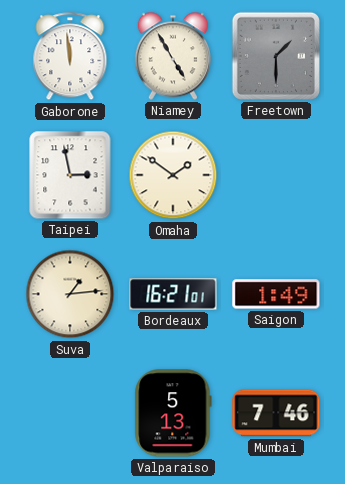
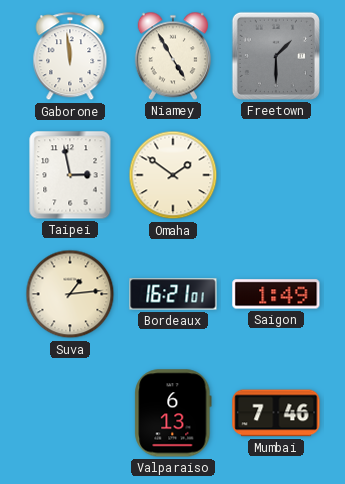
Valparaiso: 5:13 -> 6:13
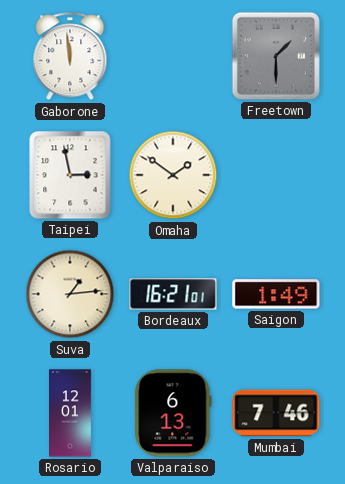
Niamey: 4:55 -> none
Rosario: none -> 12:01
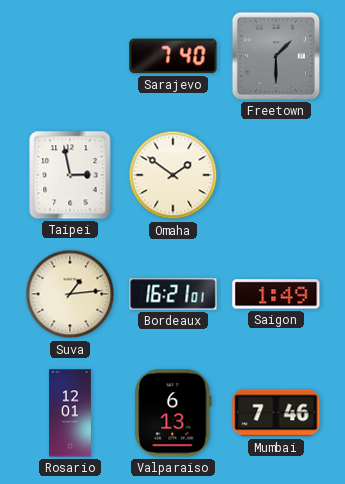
Gaborone: 11:59 -> none
Sarajevo: none -> 7:40
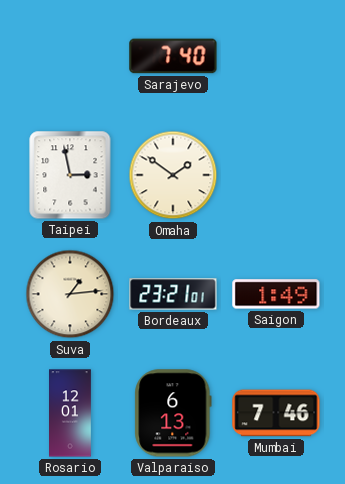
Freetown: 1:30 -> none
Bordeaux: 16:21 -> 23:21
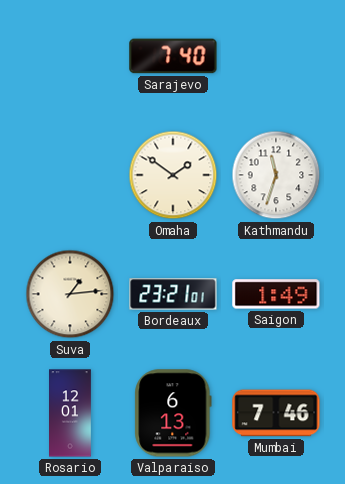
Taipei: 2:58 -> none
Kathmandu: none -> 11:33
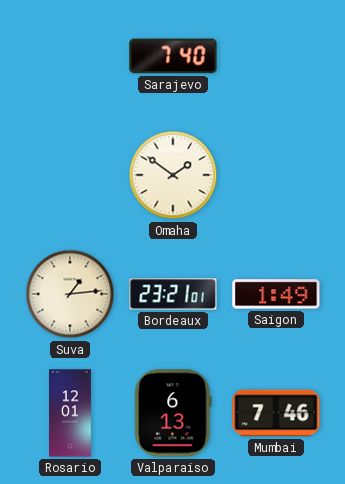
Kathmandu: 11:33 -> none
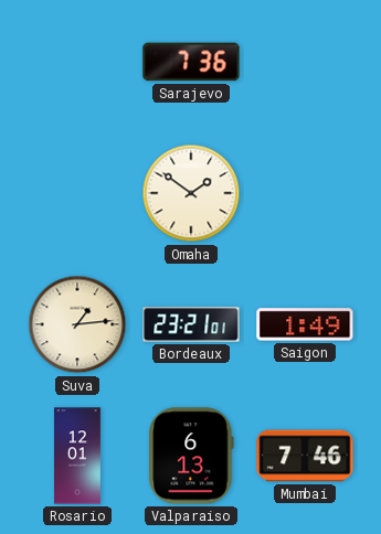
Sarajevo: 7:40 -> 7:36
